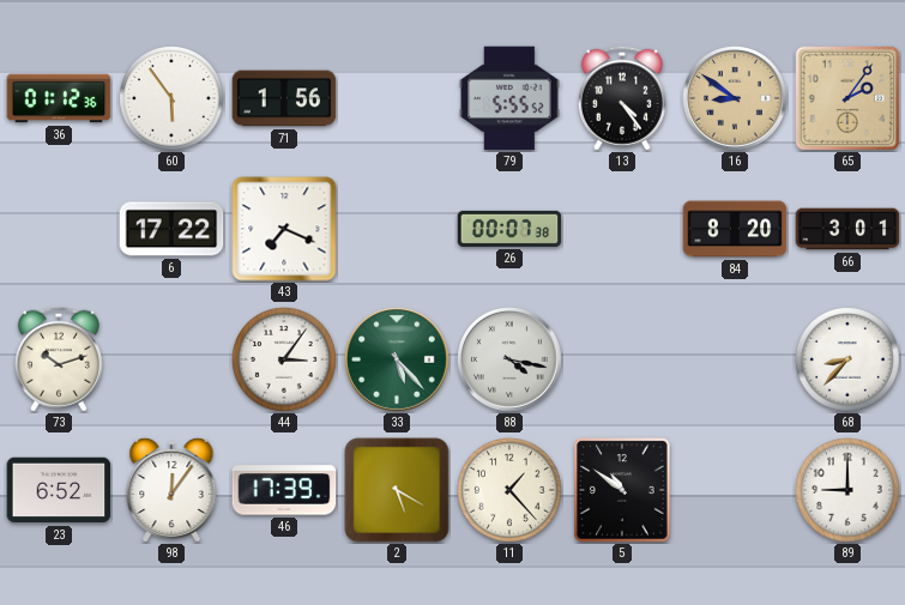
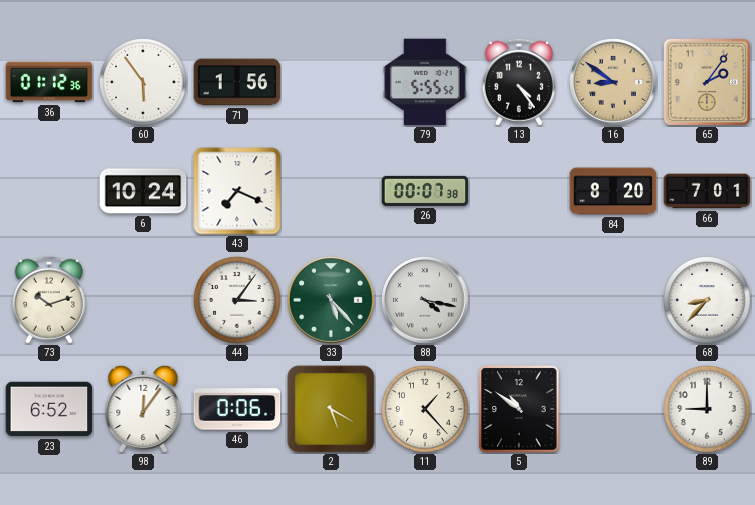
6: 17:22 -> 10:24
66: 3:01 -> 7:01
46: 17:39 -> 0:06
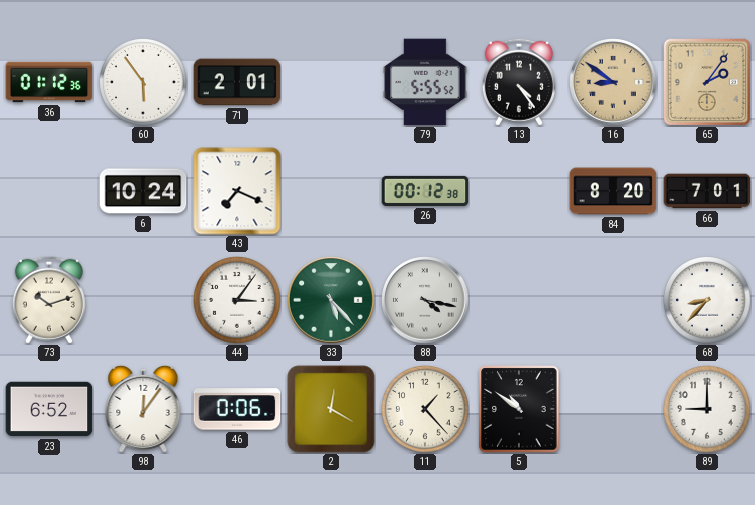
71: 1:56 -> 2:01
26: 00:07 -> 00:12
2: 5:20 -> 12:20
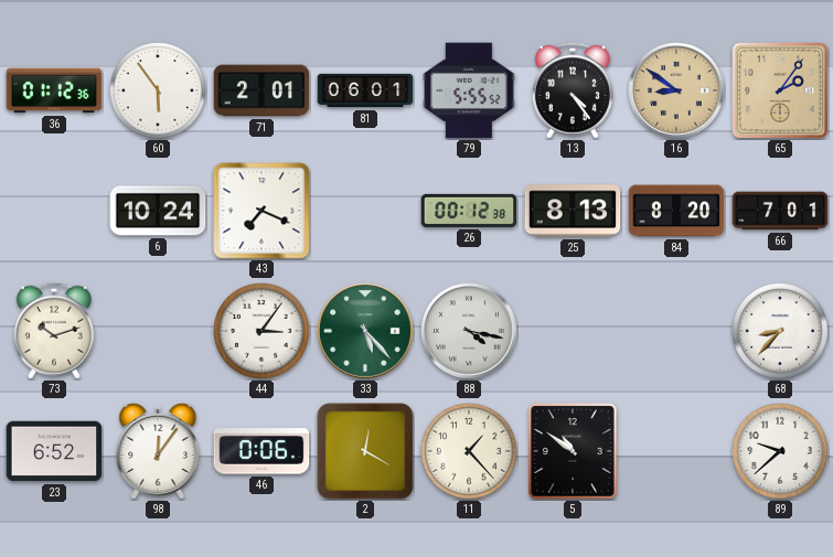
81: none -> 06:01
25: none -> 8:13
89: 9:00 -> 9:38
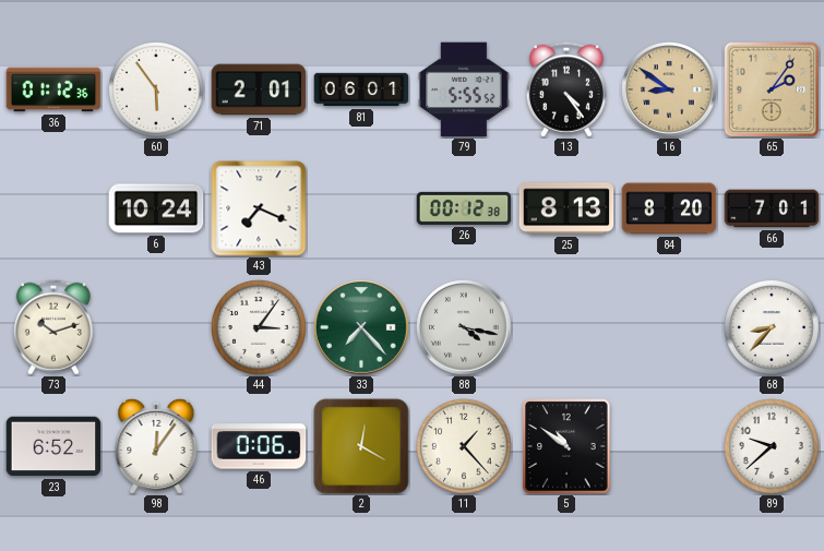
33: 5:23 -> 7:23
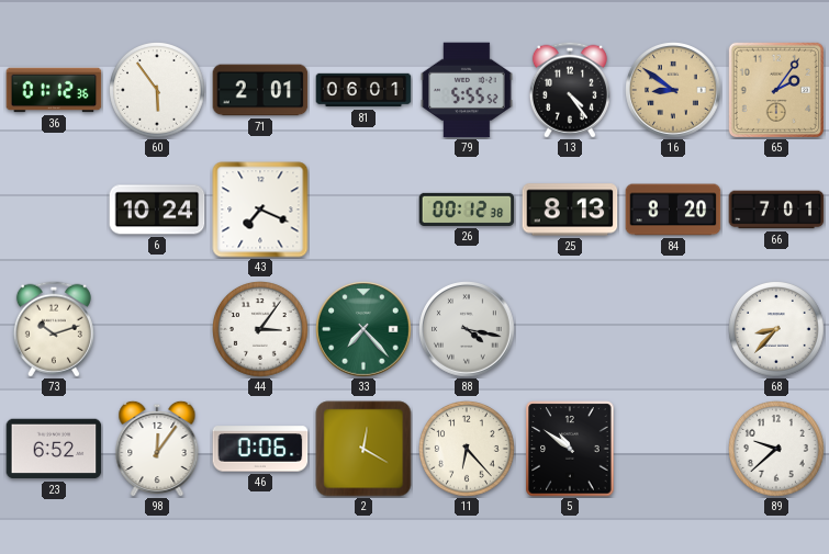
11: 1:23 -> 6:23
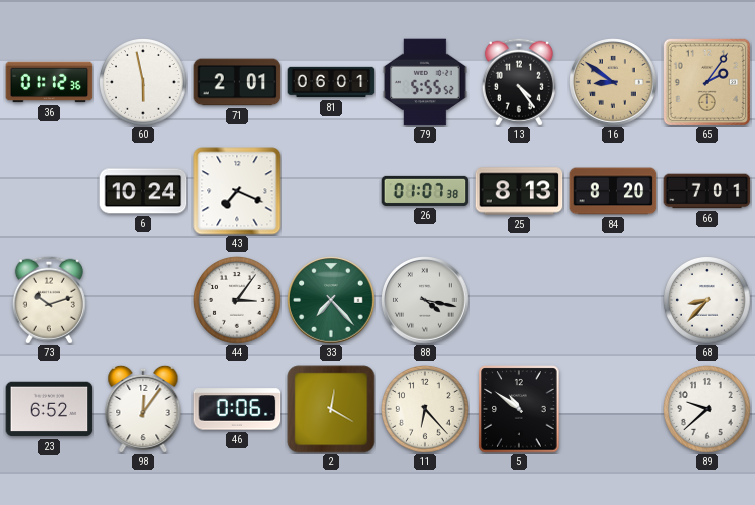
60: 5:54 -> 5:58
26: 00:12 -> 01:07
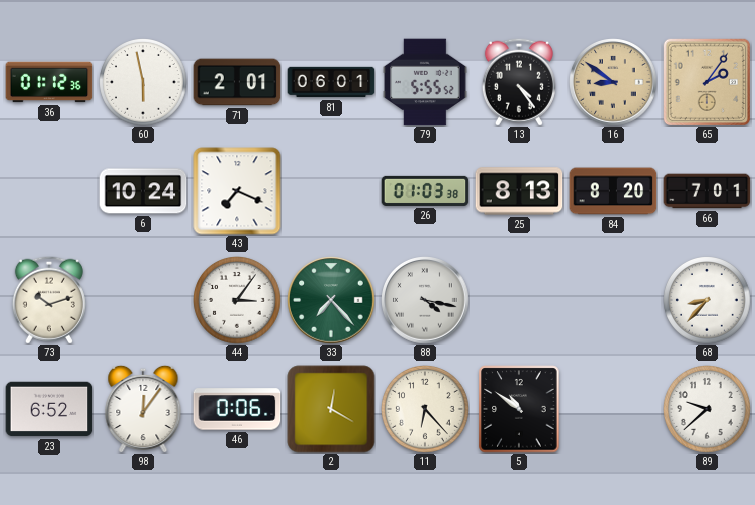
26: 01:07 -> 01:03
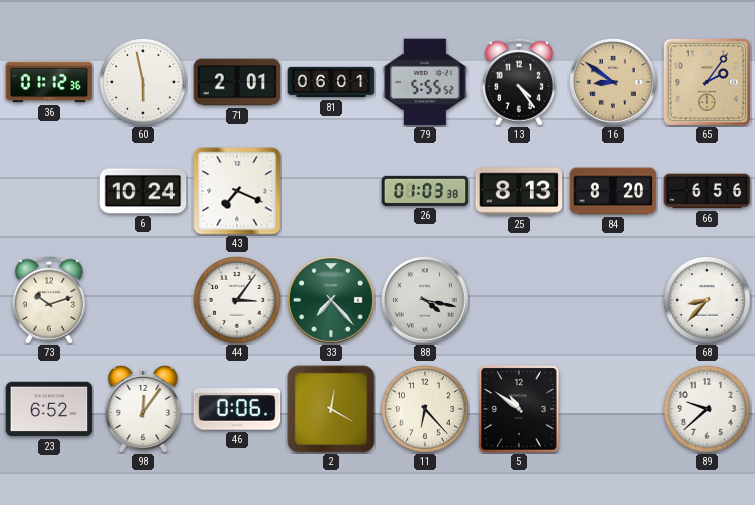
66: 7:01 -> 6:56
